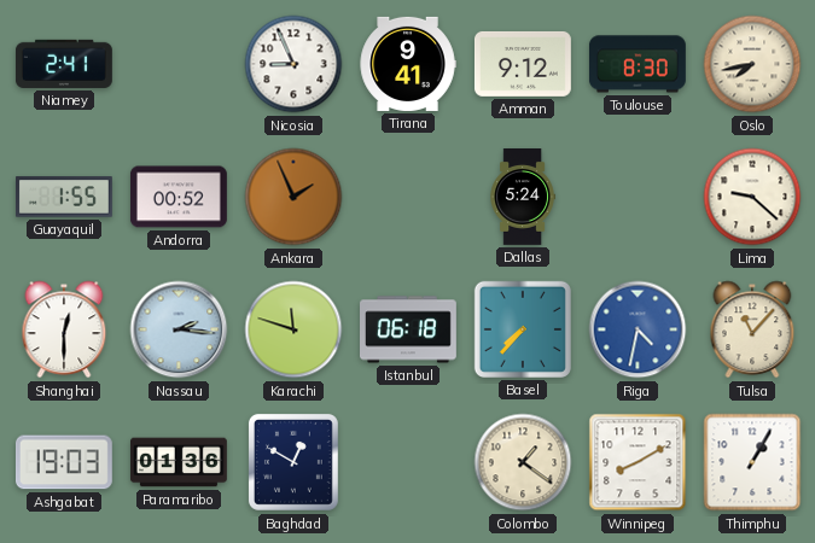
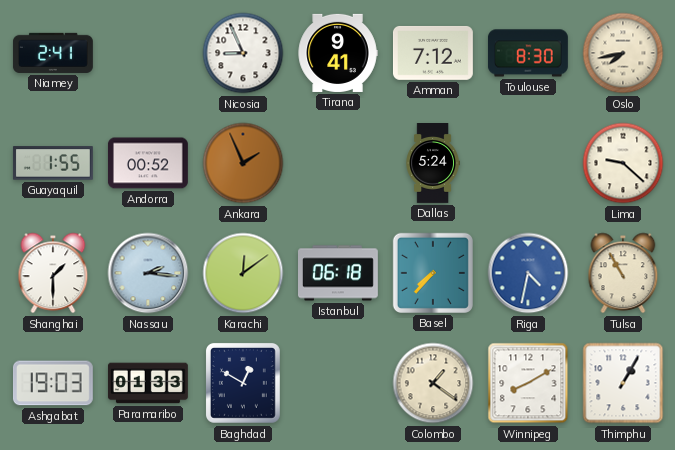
Amman: 9:12 -> 7:12
Shanghai: 12:30 -> 1:30
Karachi: 11:48 -> 12:09
Tulsa: 11:07 -> 10:55
Paramaribo: 01:36 -> 01:33
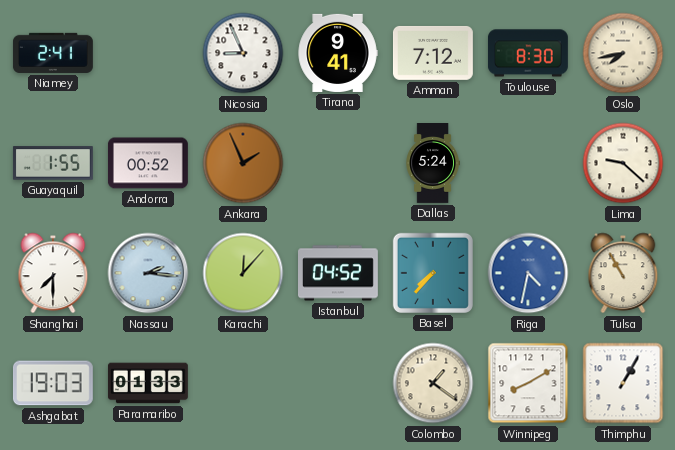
Shanghai: 1:30 -> 7:30
Karachi: 12:09 -> 12:07
Istanbul: 06:18 -> 04:52
Baghdad: 12:50 -> none
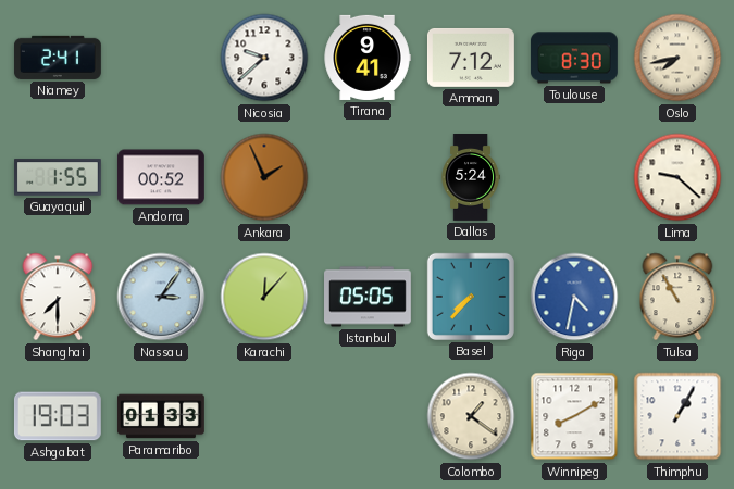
Nicosia: 8:56 -> 9:38
Nassau: 2:16 -> 3:06
Istanbul: 04:52 -> 05:05
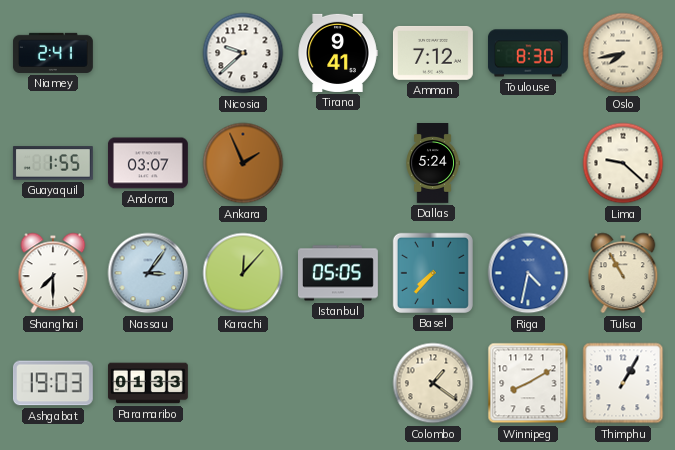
Andorra: 00:52 -> 03:07
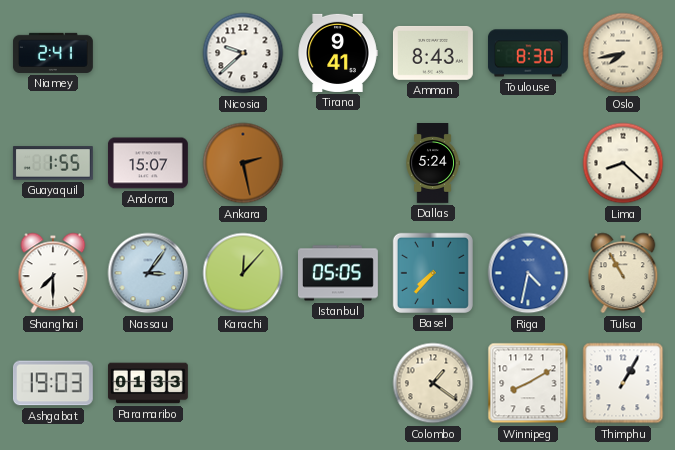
Amman: 7:12 -> 8:43
Andorra: 03:07 -> 15:07
Ankara: 1:56 -> 2:28
Lima: 9:22 -> 8:22
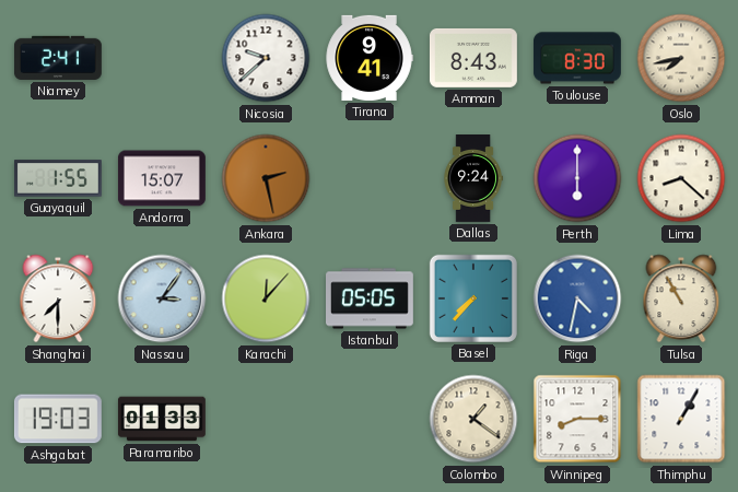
Dallas: 5:24 -> 9:24
Perth: none -> 6:00
Winnipeg: 8:10 -> 8:15
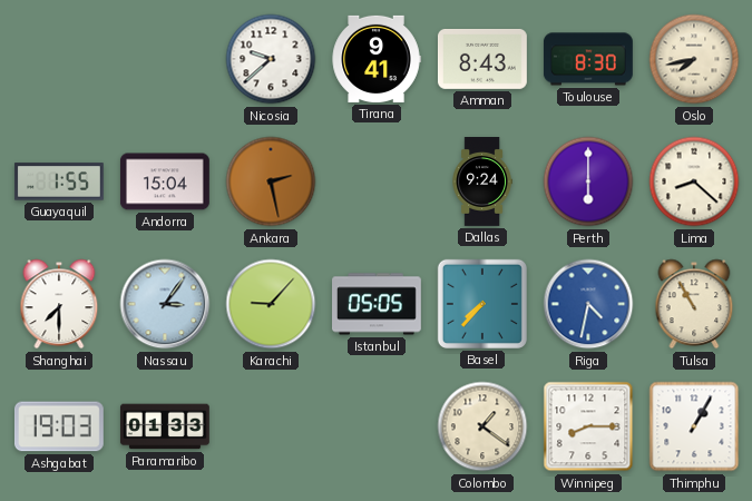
Niamey: 2:41 -> none
Andorra: 15:07 -> 15:04
Karachi: 12:07 -> 9:07
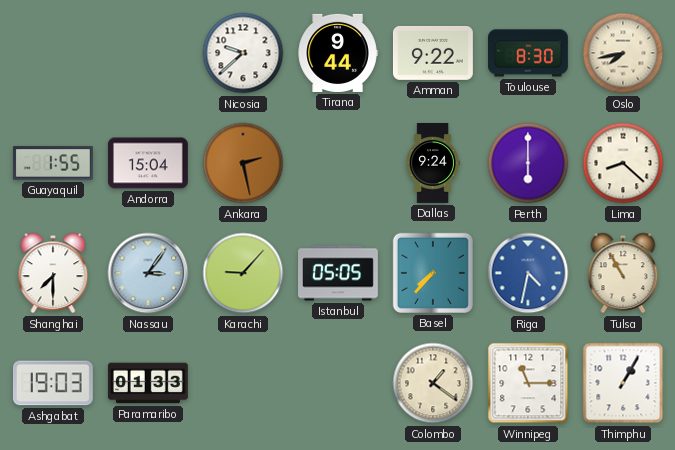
Tirana: 9:41 -> 9:44
Amman: 8:43 -> 9:22
Winnipeg: 8:15 -> 11:15
